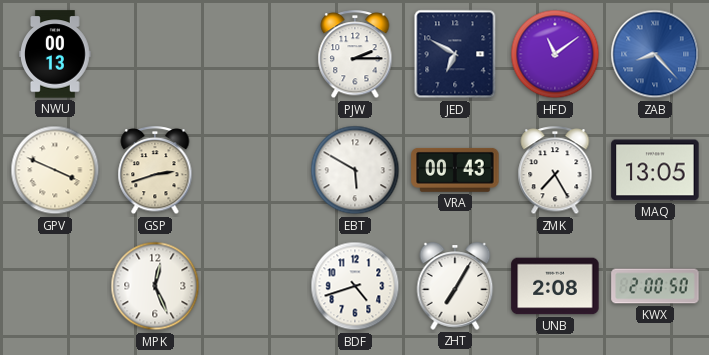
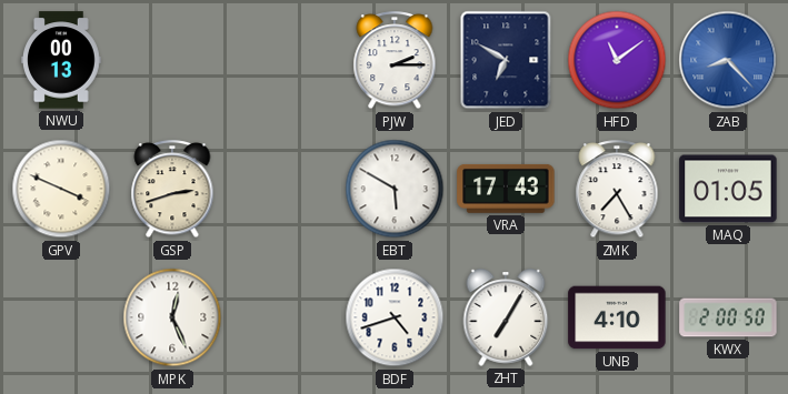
VRA: 00:43 -> 17:43
MAQ: 13:05 -> 01:05
UNB: 2:08 -> 4:10
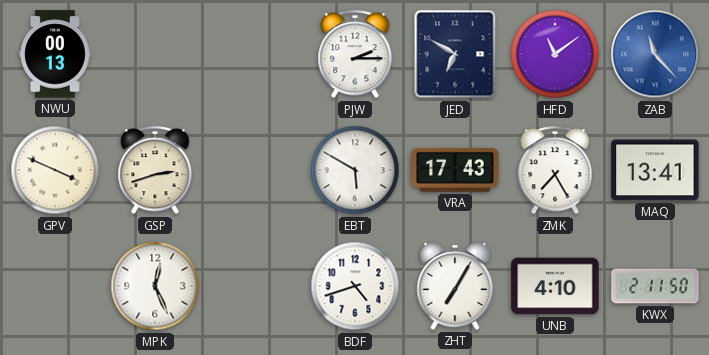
ZAB: 8:23 -> 11:23
MAQ: 01:05 -> 13:41
KWX: 2:00 -> 2:11
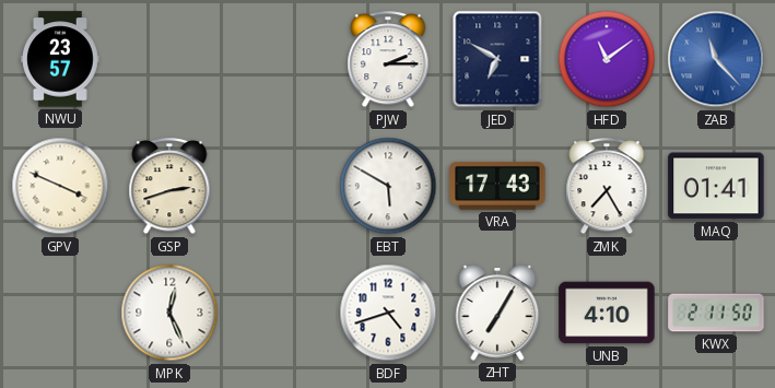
NWU: 00:13 -> 23:57
MAQ: 13:41 -> 01:41
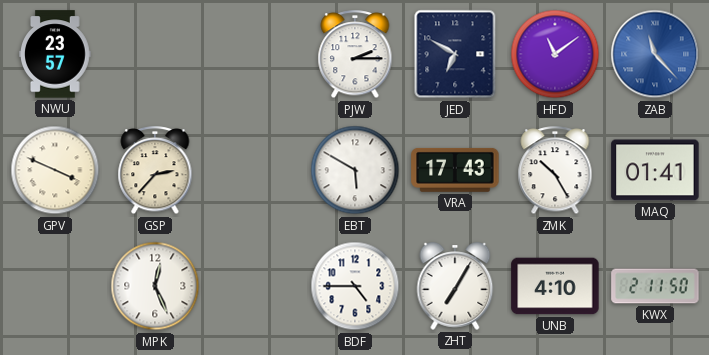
GSP: 2:42 -> 2:37
ZMK: 7:25 -> 10:25
BDF: 4:42 -> 4:45
